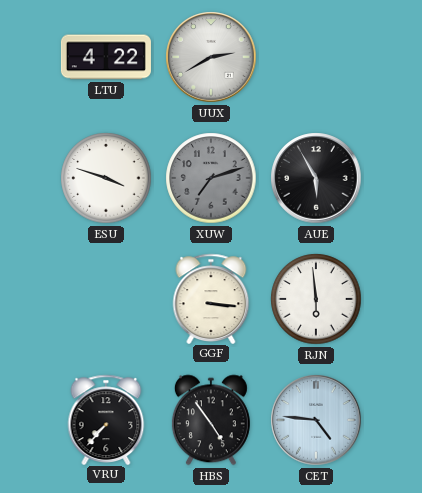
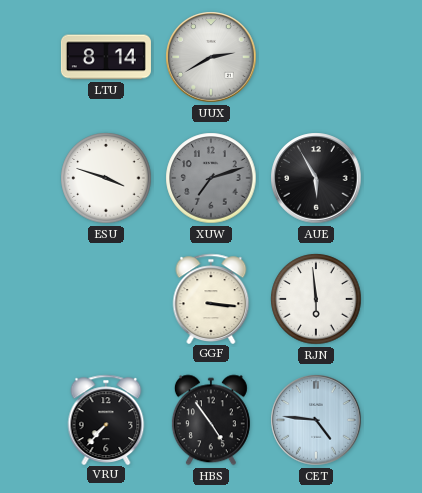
LTU: 4:22 -> 8:14
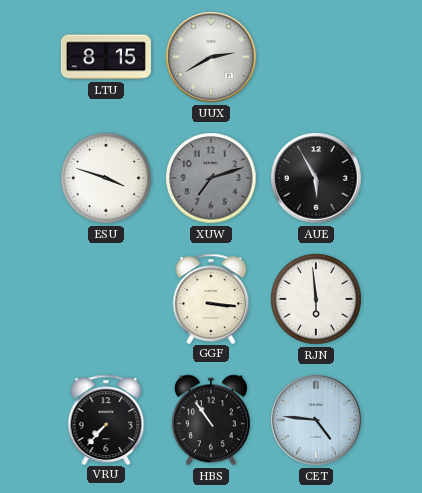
LTU: 8:14 -> 8:15
HBS: 4:54 -> 10:54
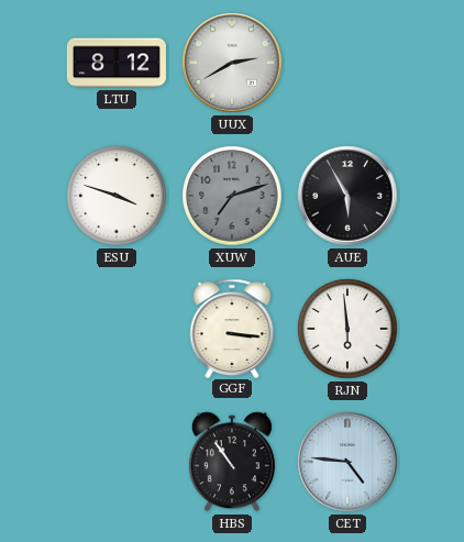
LTU: 8:15 -> 8:12
VRU: 7:37 -> none
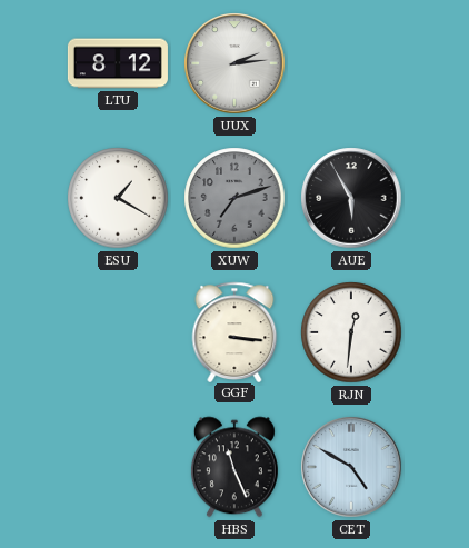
UUX: 2:40 -> 2:14
ESU: 3:48 -> 1:20
RJN: 5:59 -> 12:31
HBS: 10:54 -> 11:26
CET: 4:46 -> 4:50
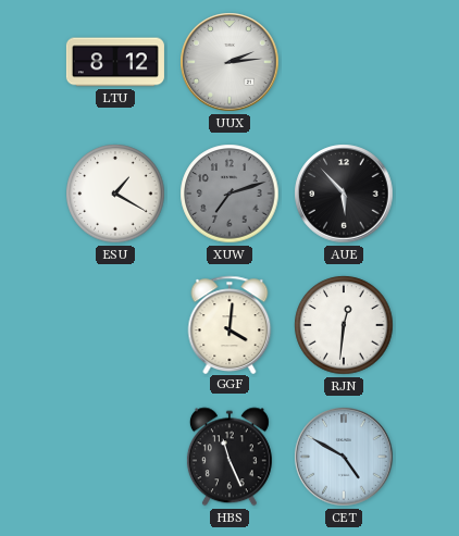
AUE: 5:55 -> 5:53
GGF: 3:16 -> 4:01
